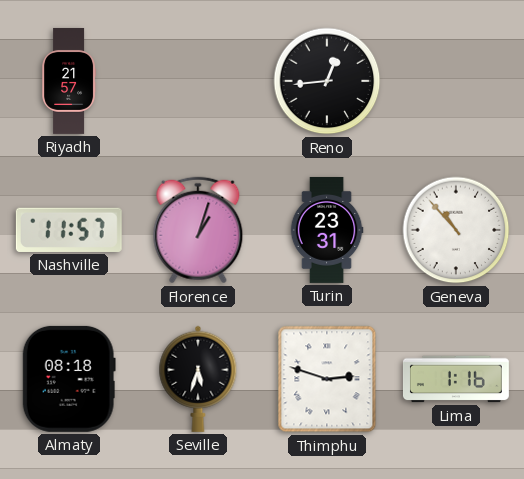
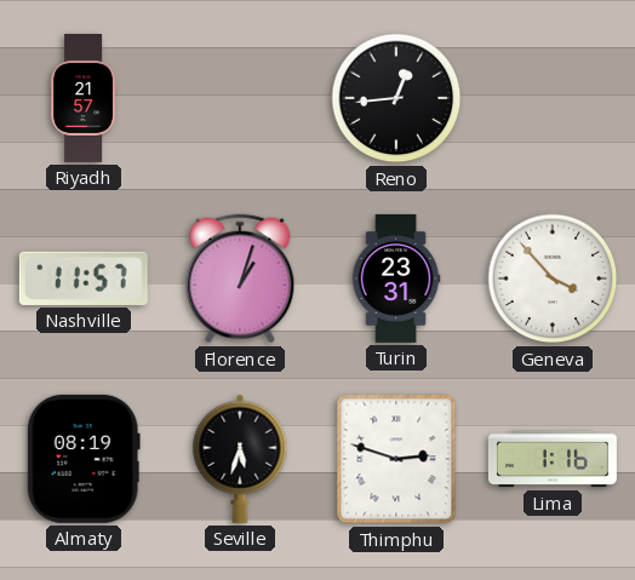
Geneva: 10:53 -> 3:53
Almaty: 08:18 -> 08:19
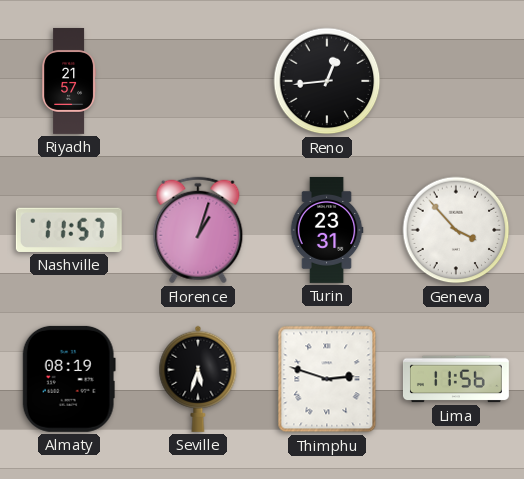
Lima: 1:16 -> 11:56
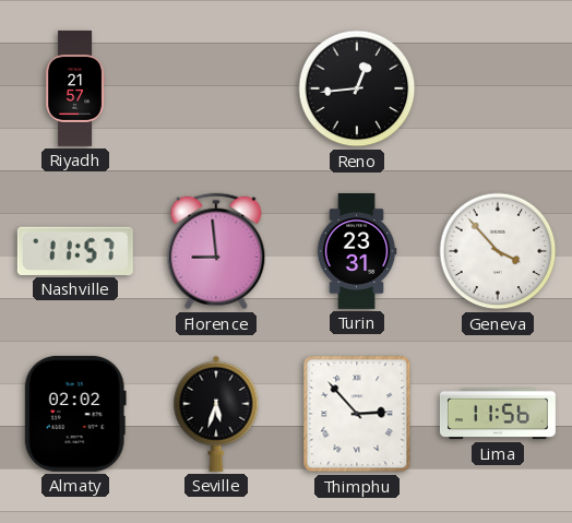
Florence: 1:03 -> 8:59
Almaty: 08:19 -> 02:02
Thimphu: 2:48 -> 2:53
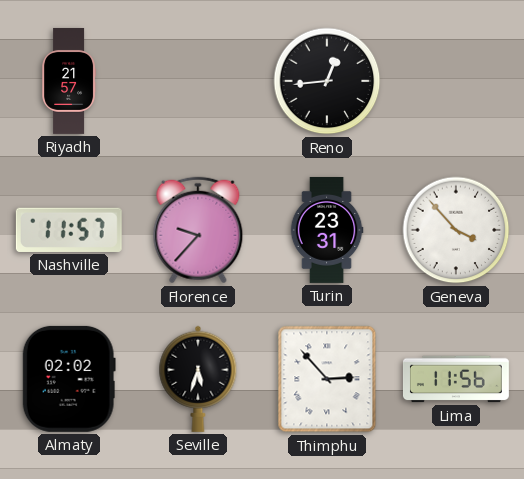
Florence: 8:59 -> 9:37
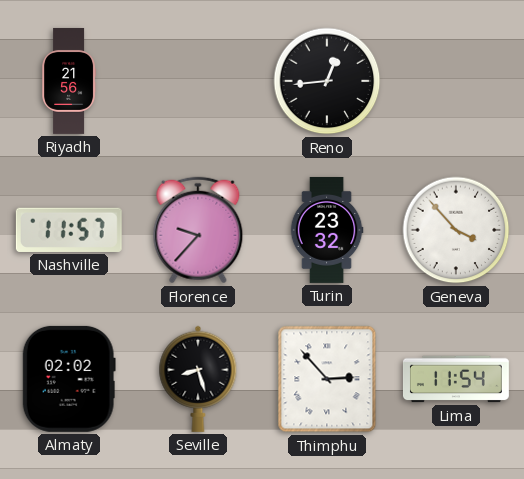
Riyadh: 21:57 -> 21:56
Turin: 23:31 -> 23:32
Seville: 5:33 -> 8:27
Lima: 11:56 -> 11:54
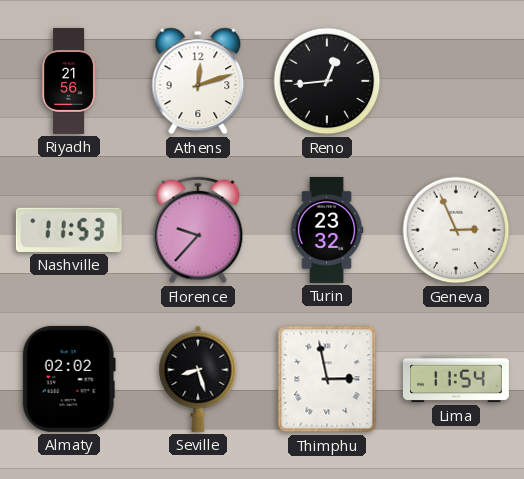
Athens: none -> 12:12
Nashville: 11:57 -> 11:53
Geneva: 3:53 -> 2:56
Thimphu: 2:53 -> 2:58
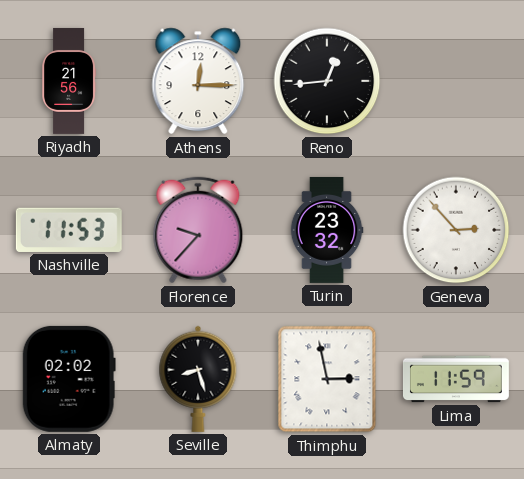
Athens: 12:12 -> 12:15
Geneva: 2:56 -> 2:53
Lima: 11:54 -> 11:59
